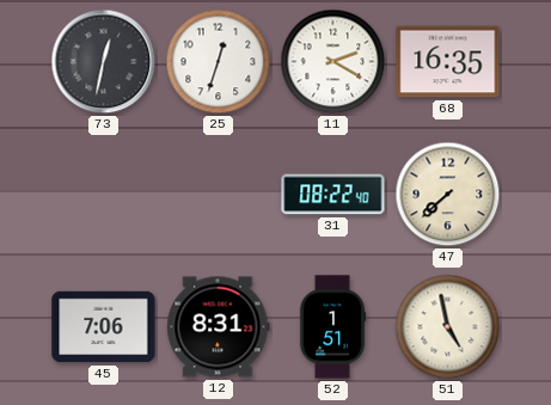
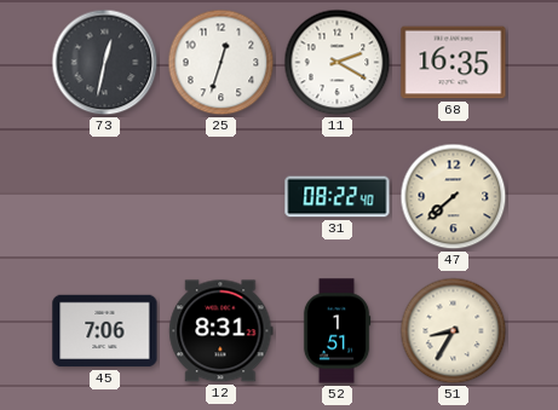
51: 4:58 -> 8:35
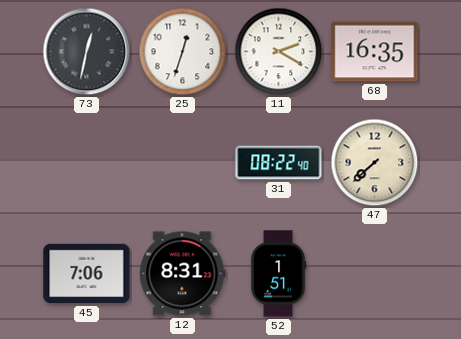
51: 8:35 -> none
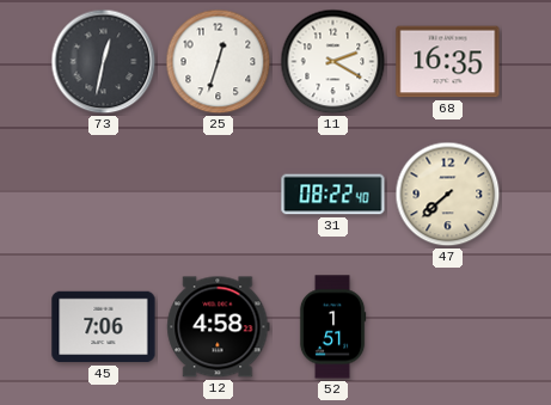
12: 8:31 -> 4:58
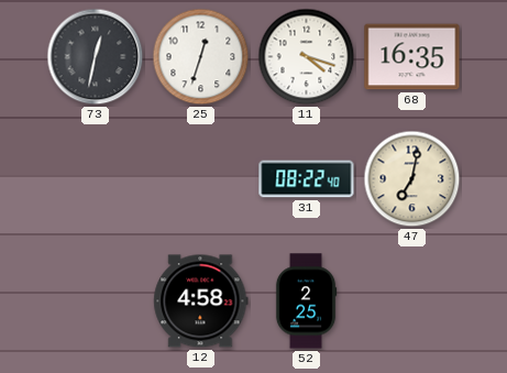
11: 2:20 -> 4:18
47: 7:38 -> 7:02
45: 7:06 -> none
52: 1:51 -> 2:25
